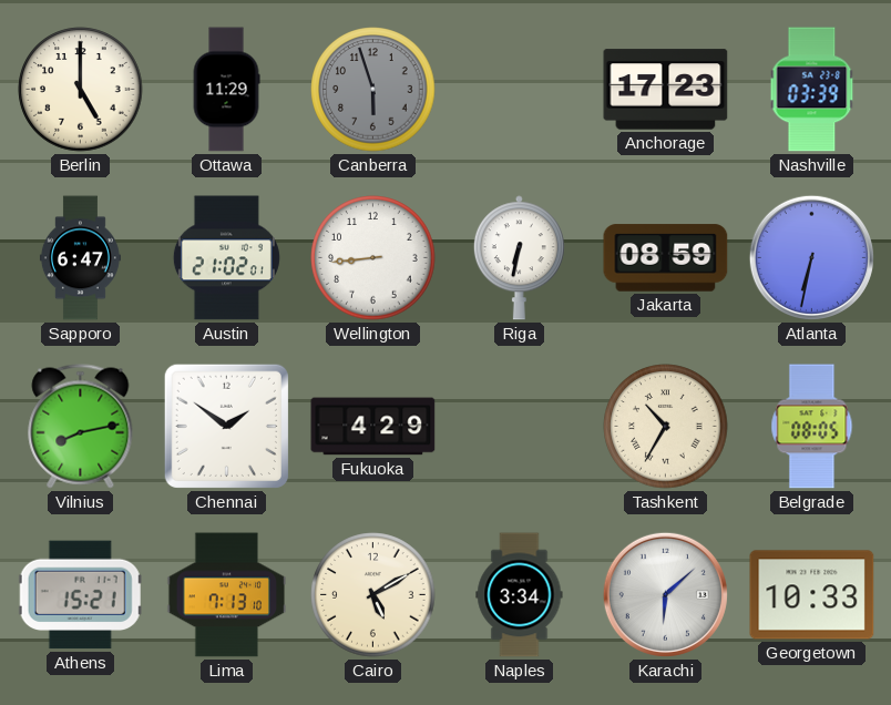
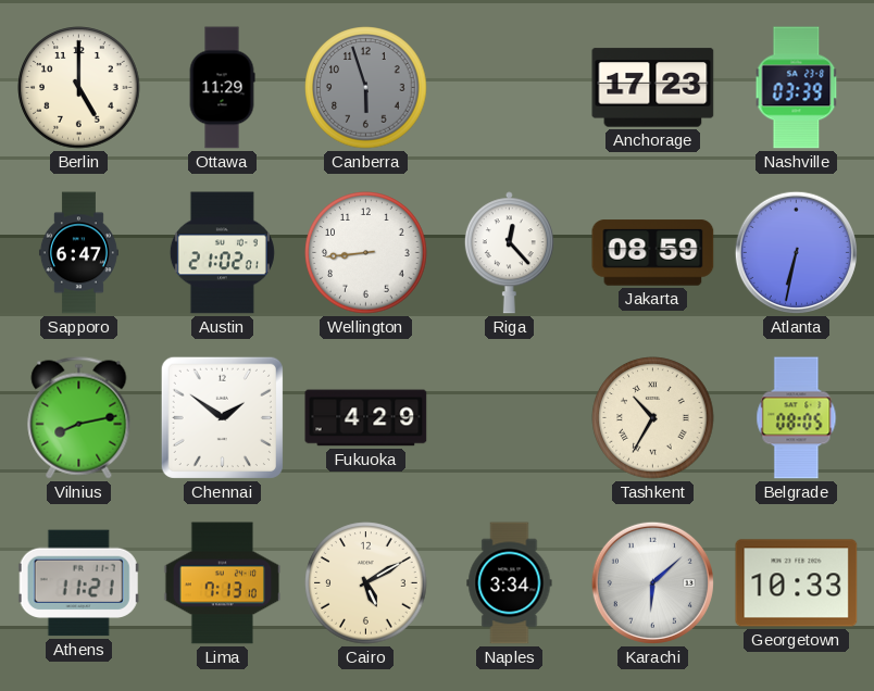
Riga: 6:32 -> 12:23
Athens: 15:21 -> 11:21
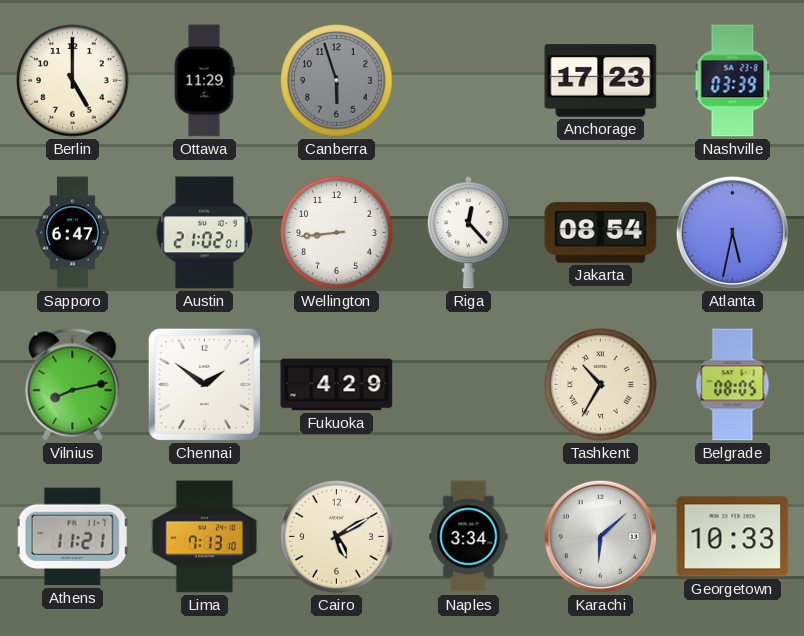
Jakarta: 08:59 -> 08:54
Atlanta: 6:32 -> 5:32
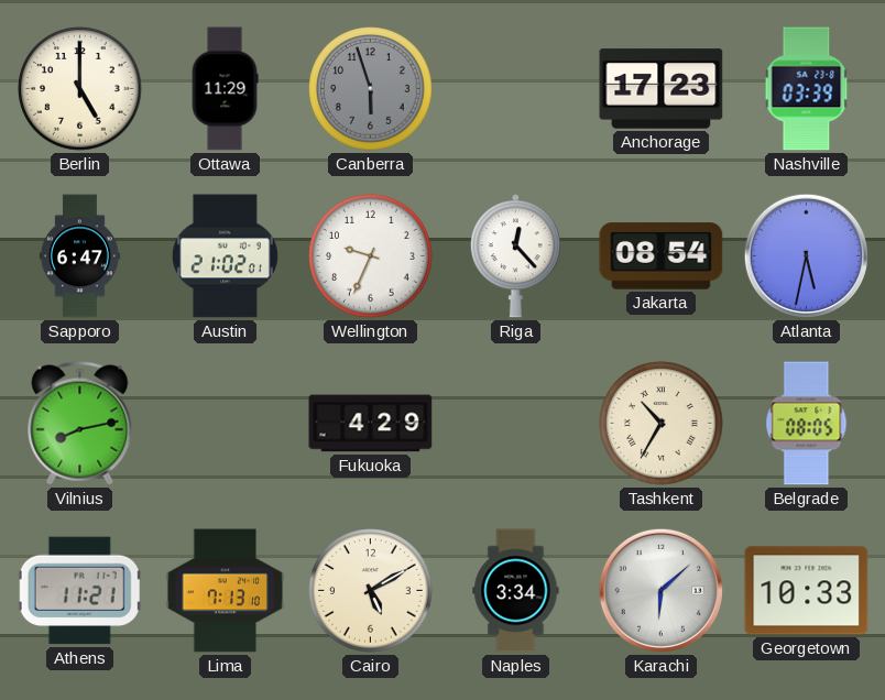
Wellington: 8:44 -> 9:34
Chennai: 1:51 -> none
